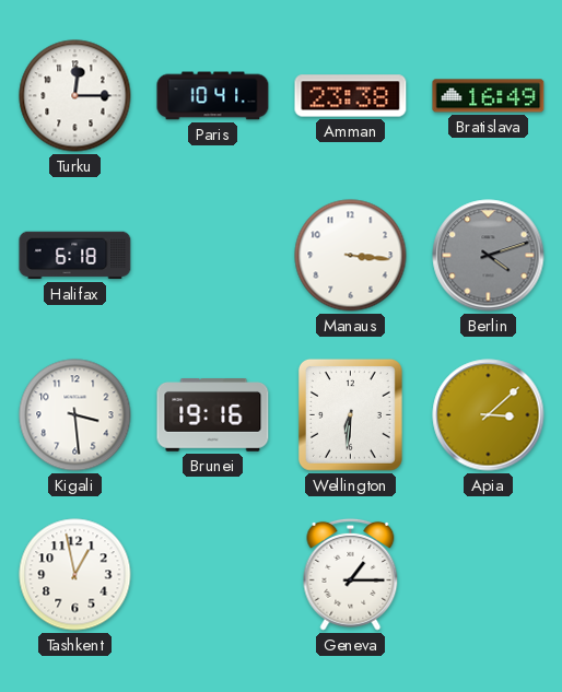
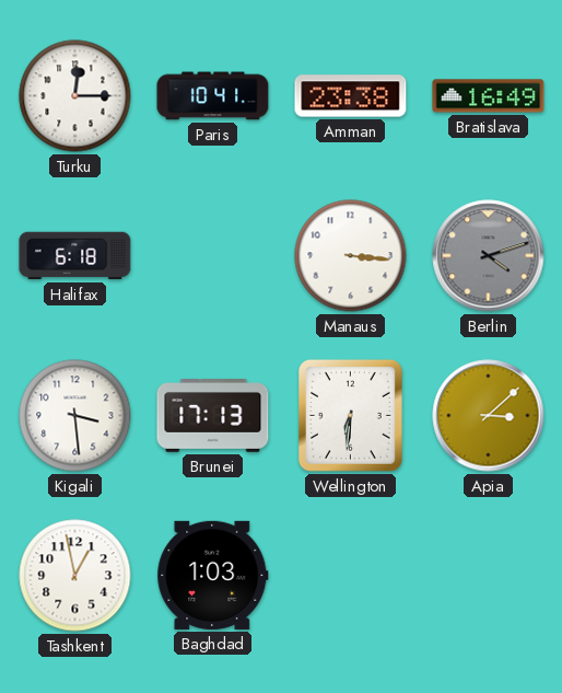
Brunei: 19:16 -> 17:13
Baghdad: none -> 1:03
Geneva: 1:15 -> none
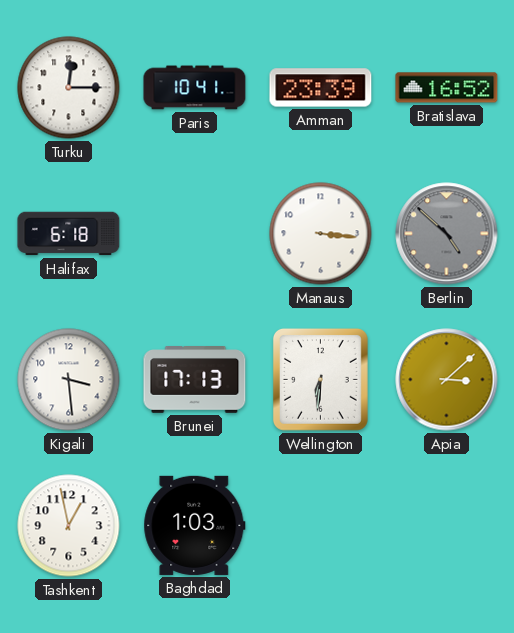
Amman: 23:38 -> 23:39
Bratislava: 16:49 -> 16:52
Berlin: 4:12 -> 4:52
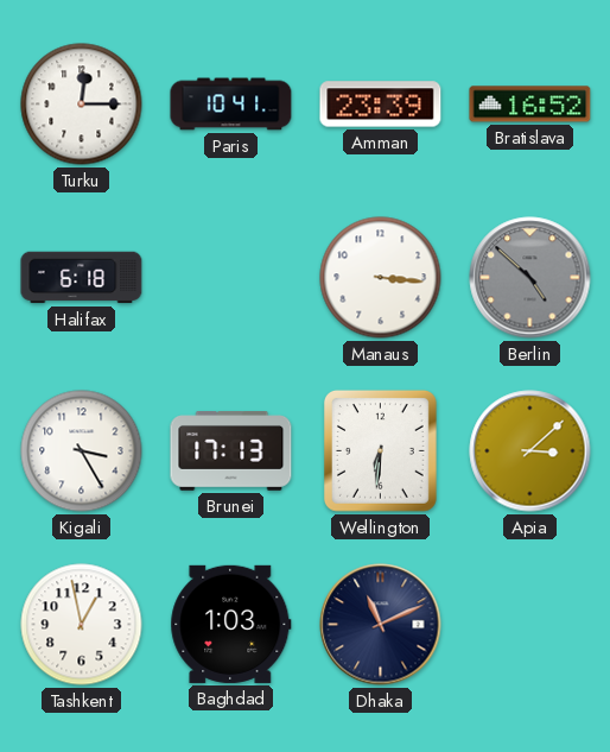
Kigali: 3:29 -> 3:25
Dhaka: none -> 11:11
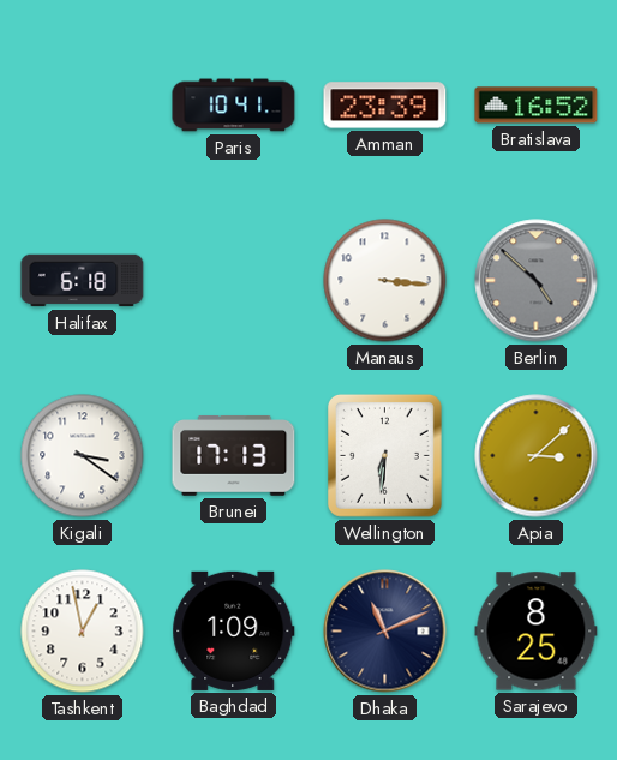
Turku: 12:15 -> none
Kigali: 3:25 -> 3:21
Baghdad: 1:03 -> 1:09
Sarajevo: none -> 8:25
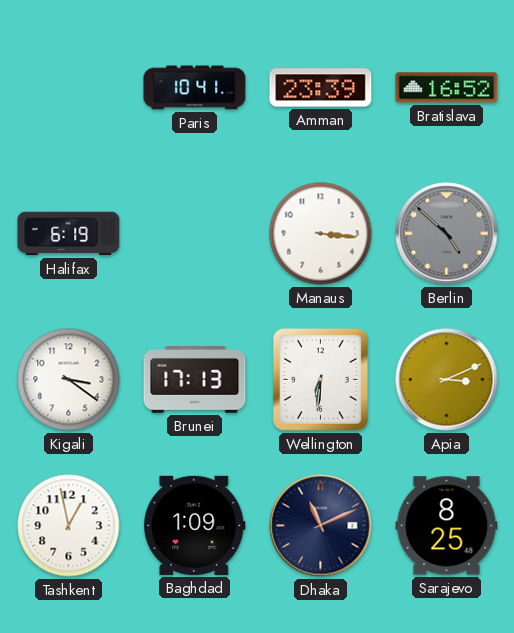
Halifax: 6:18 -> 6:19
Apia: 3:08 -> 3:11
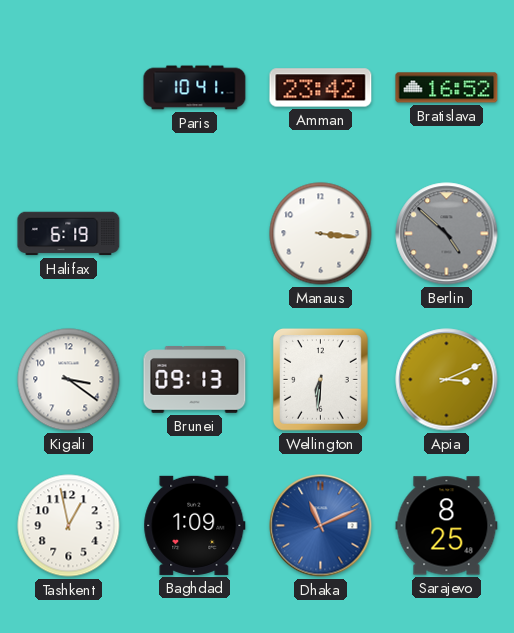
Amman: 23:39 -> 23:42
Brunei: 17:13 -> 09:13
Dhaka dial: navy -> blue
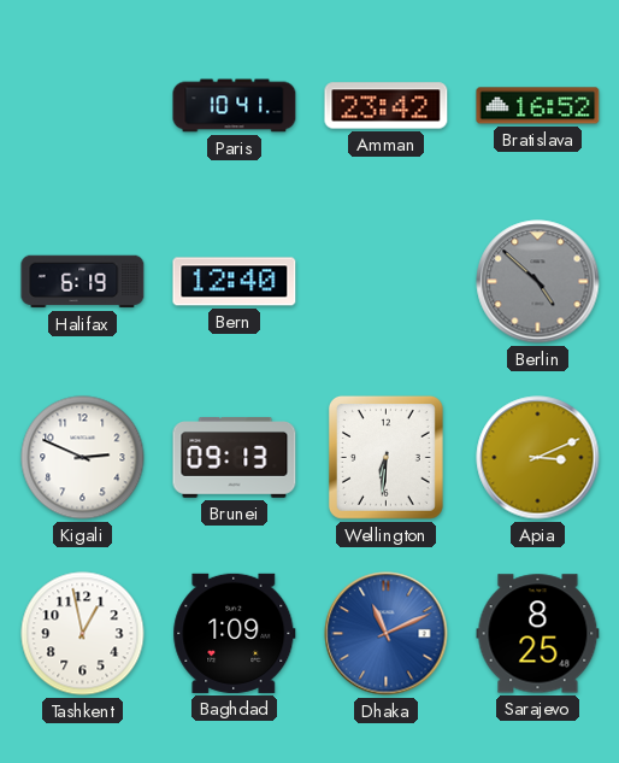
Bern: none -> 12:40
Manaus: 3:16 -> none
Kigali: 3:21 -> 2:49
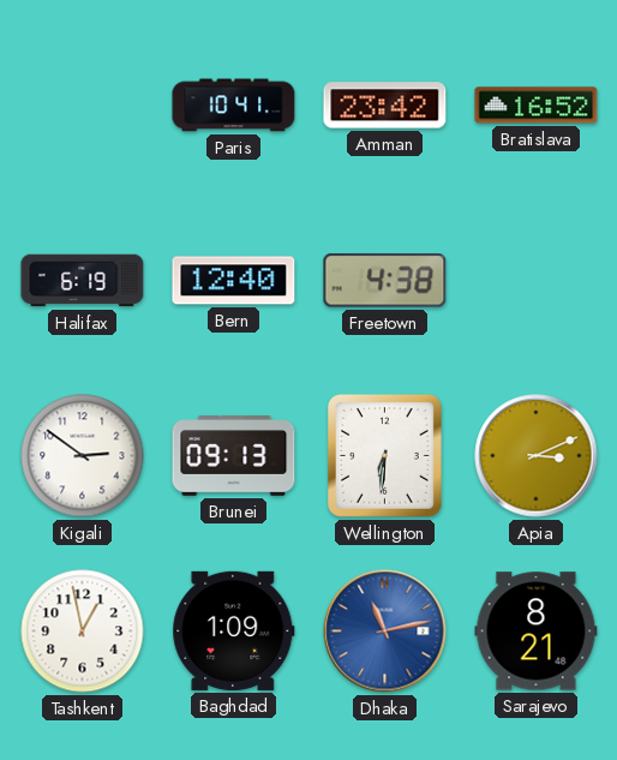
Freetown: none -> 4:38
Berlin: 4:52 -> none
Kigali: 2:49 -> 2:51
Dhaka: 11:11 -> 11:13
Sarajevo: 8:25 -> 8:21
